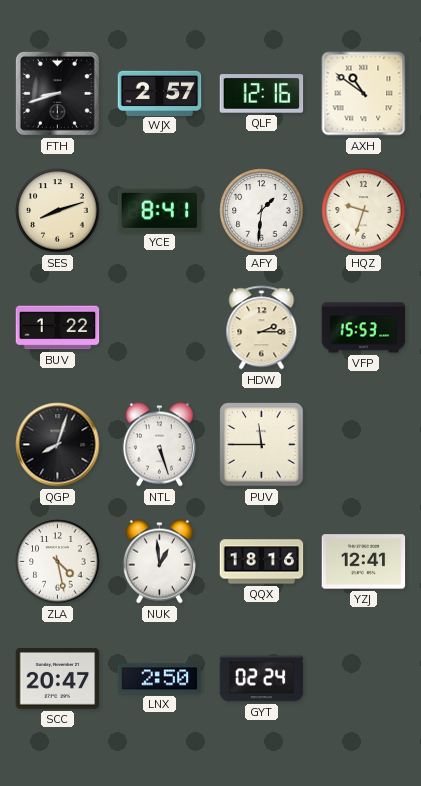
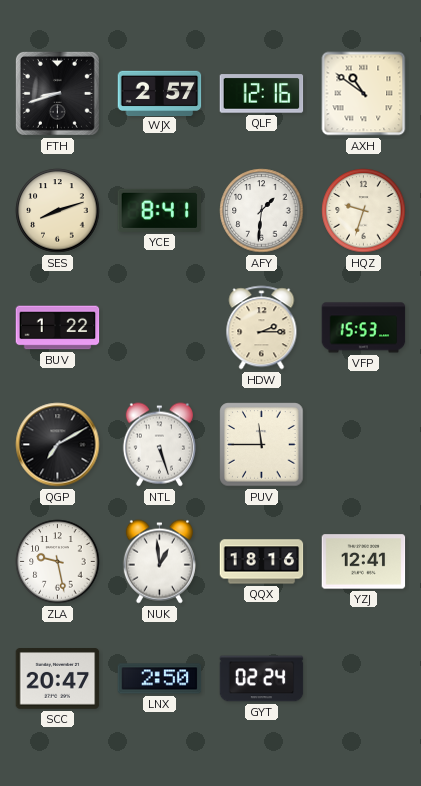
QGP: 8:03 -> 7:10
ZLA: 4:28 -> 9:28
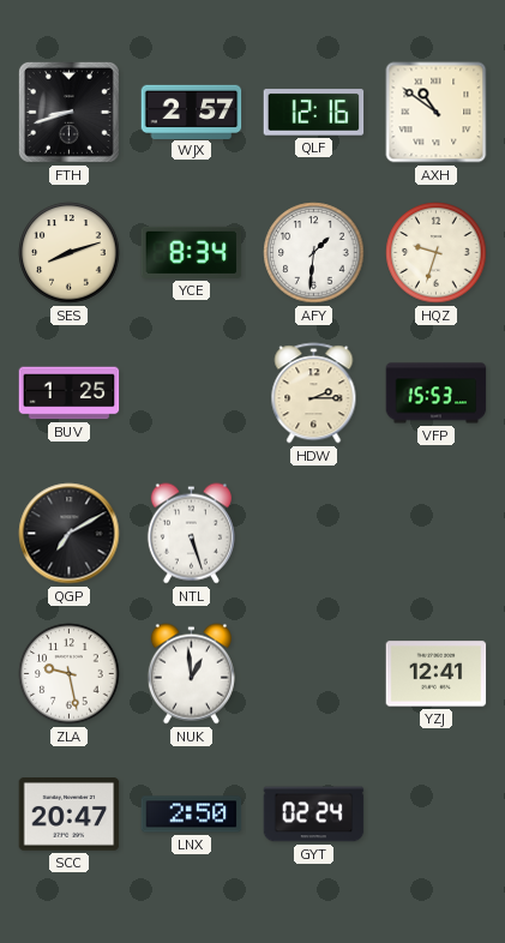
YCE: 8:41 -> 8:34
BUV: 1:22 -> 1:25
PUV: 11:45 -> none
QQX: 18:16 -> none
